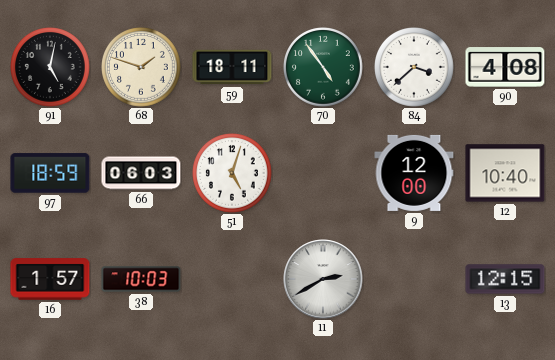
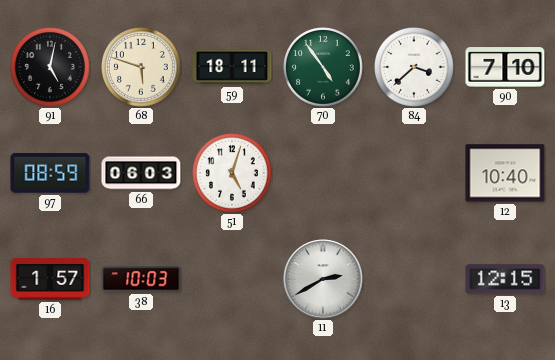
68: 1:48 -> 5:48
90: 4:08 -> 7:10
97: 18:59 -> 08:59
9: 12:00 -> none
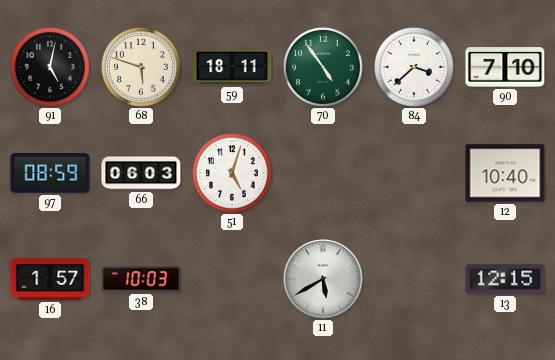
11: 2:40 -> 5:40
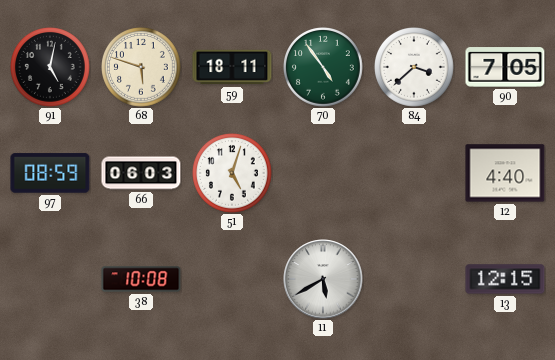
90: 7:10 -> 7:05
12: 10:40 -> 4:40
16: 1:57 -> none
38: 10:03 -> 10:08
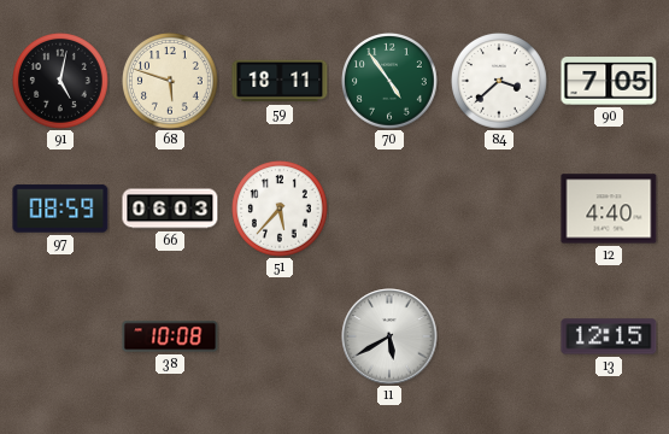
51: 5:03 -> 5:37
